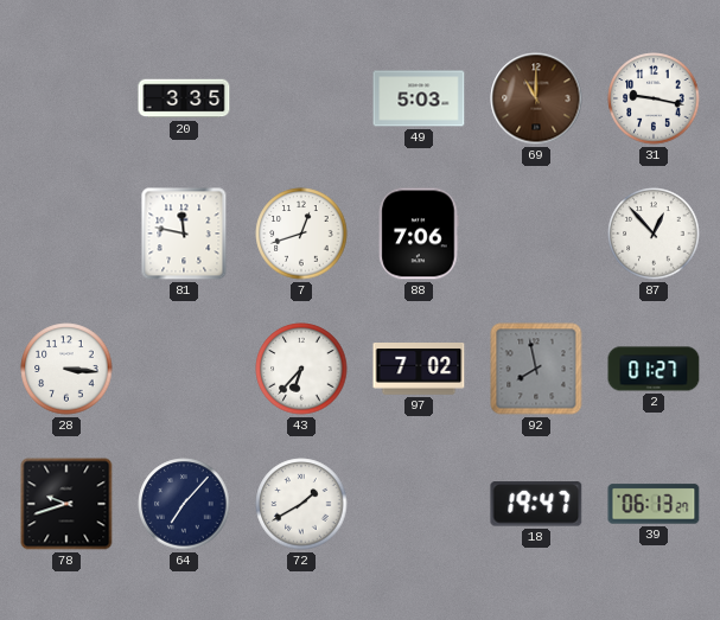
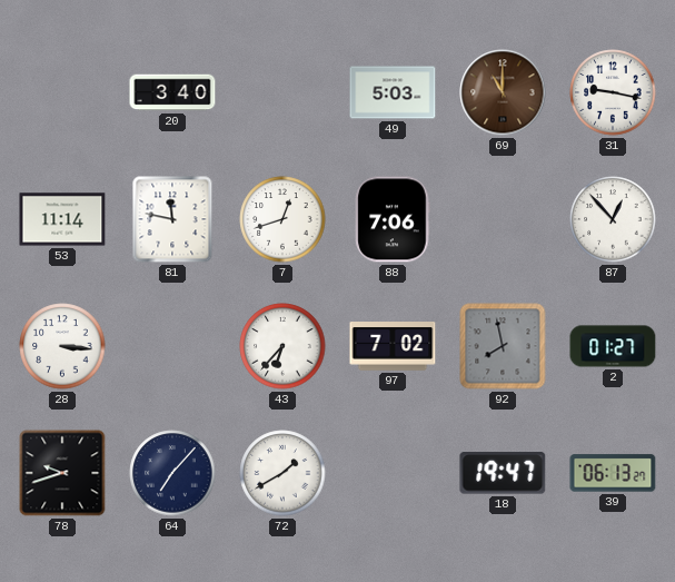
20: 3:35 -> 3:40
53: none -> 11:14
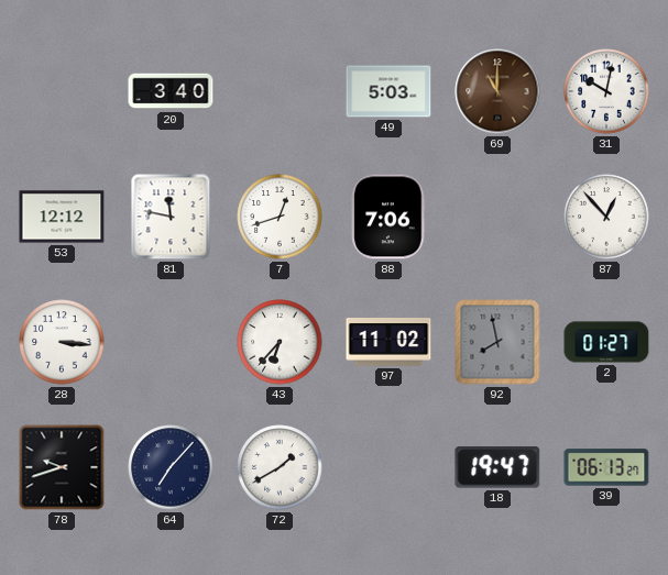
31: 9:17 -> 10:02
53: 11:14 -> 12:12
97: 7:02 -> 11:02
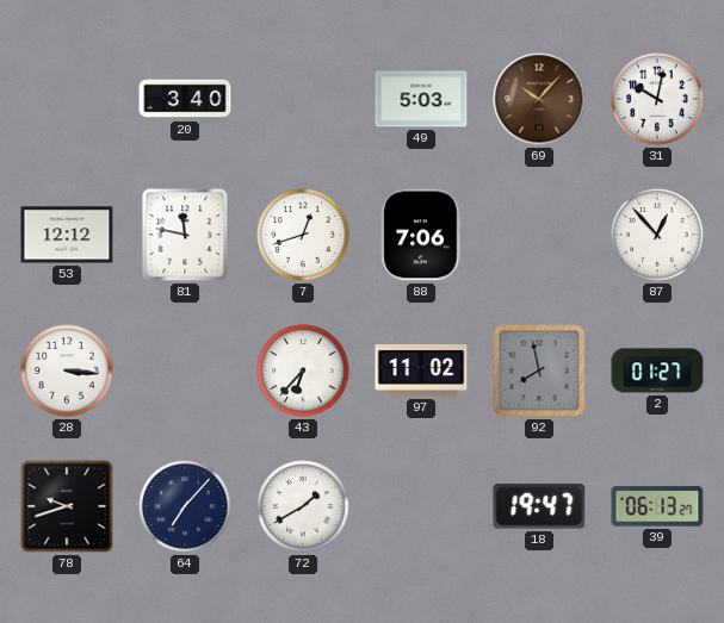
69: 11:00 -> 10:07
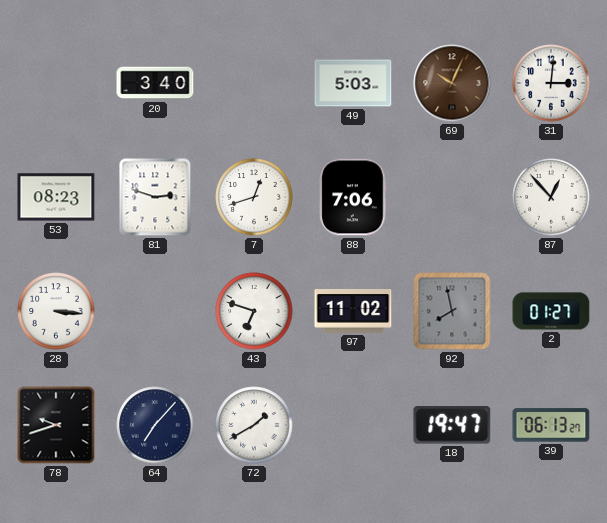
69: 10:07 -> 10:04
31: 10:02 -> 3:01
53: 12:12 -> 08:23
81: 11:47 -> 2:48
43: 6:37 -> 6:48
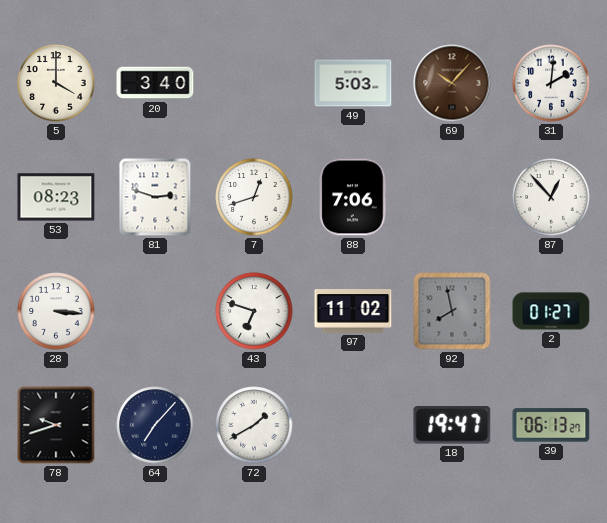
5: none -> 4:00
69: 10:04 -> 10:07
31: 3:01 -> 2:01
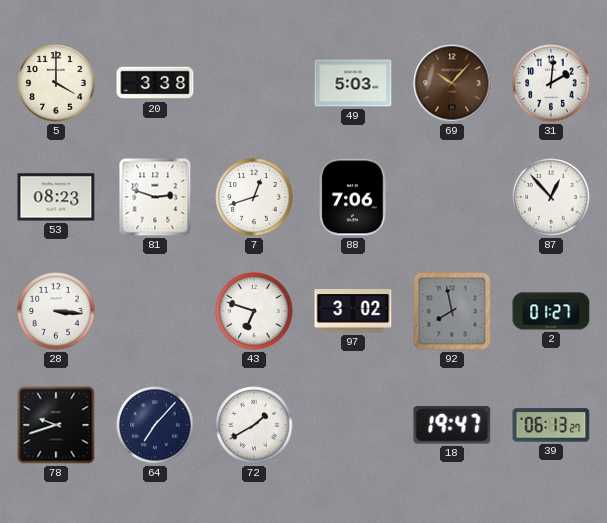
20: 3:40 -> 3:38
97: 11:02 -> 3:02
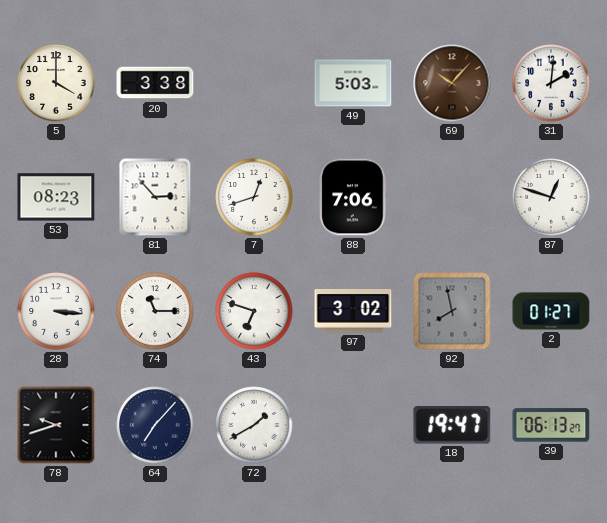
81: 2:48 -> 2:53
87: 12:53 -> 12:48
74: none -> 11:15
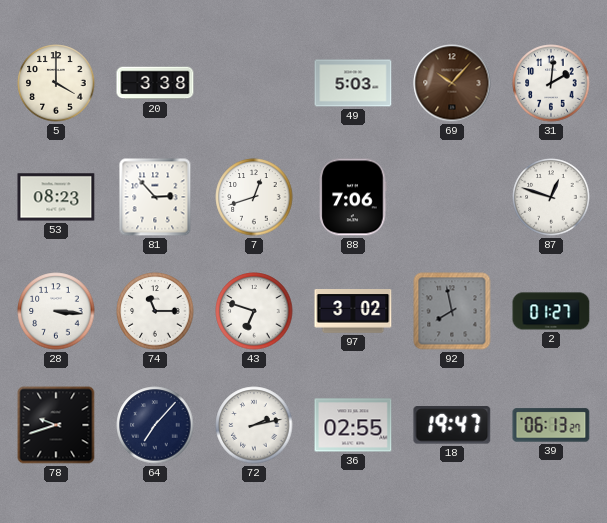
72: 1:40 -> 2:13
36: none -> 02:55
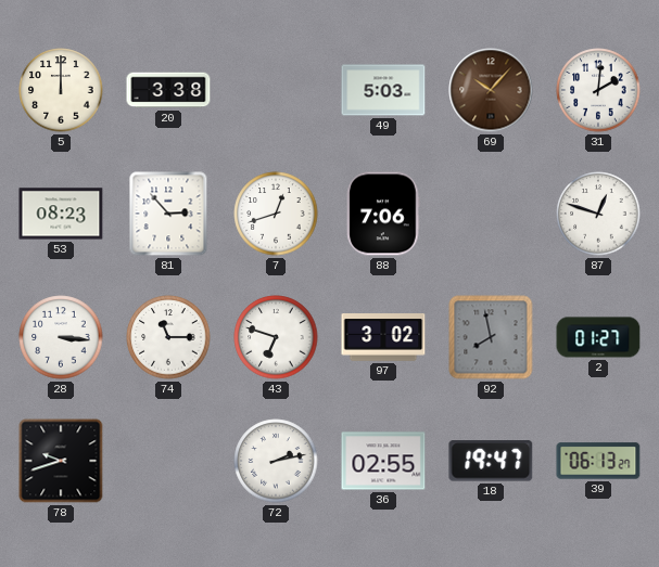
5: 4:00 -> 12:00
64: 7:07 -> none
